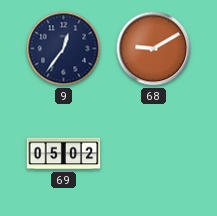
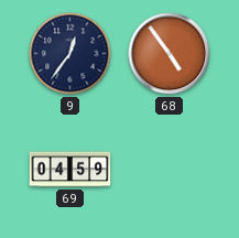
68: 9:10 -> 4:54
69: 05:02 -> 04:59
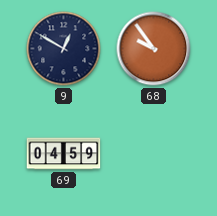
9: 12:36 -> 12:50
68: 4:54 -> 9:54
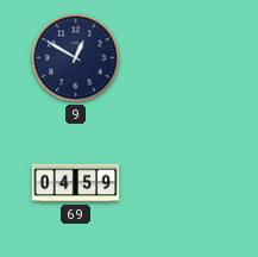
68: 9:54 -> none
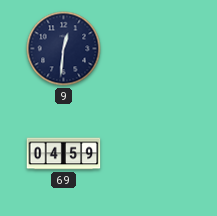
9: 12:50 -> 12:31
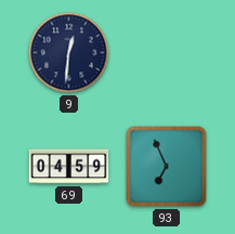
93: none -> 6:56
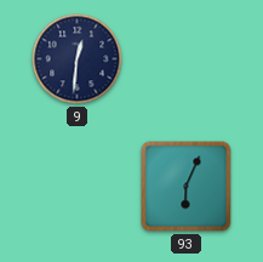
69: 04:59 -> none
93: 6:56 -> 6:04
